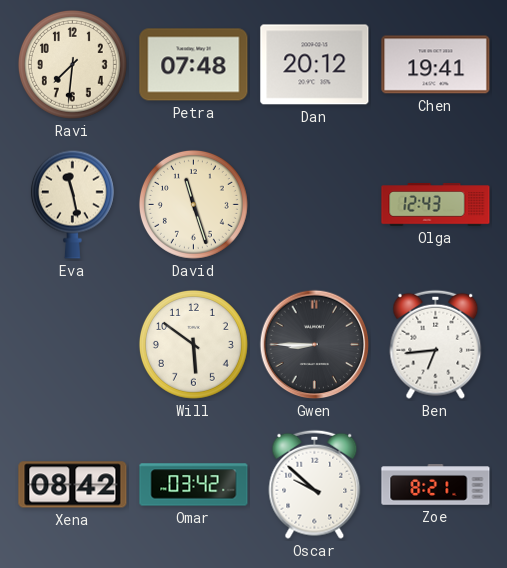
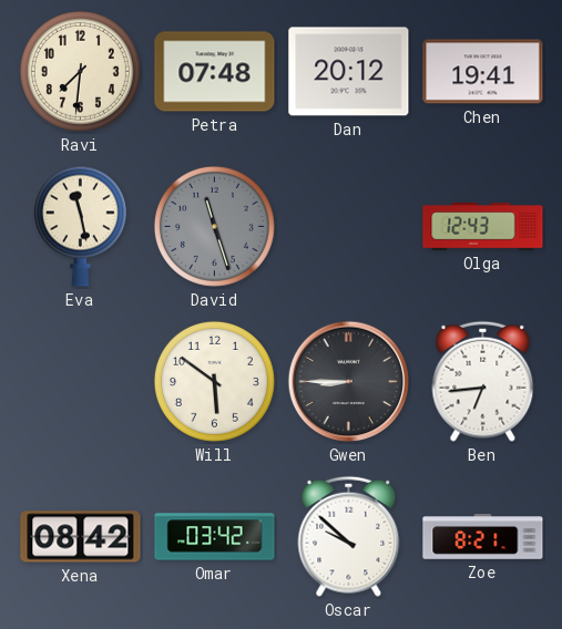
David dial: cream -> grey
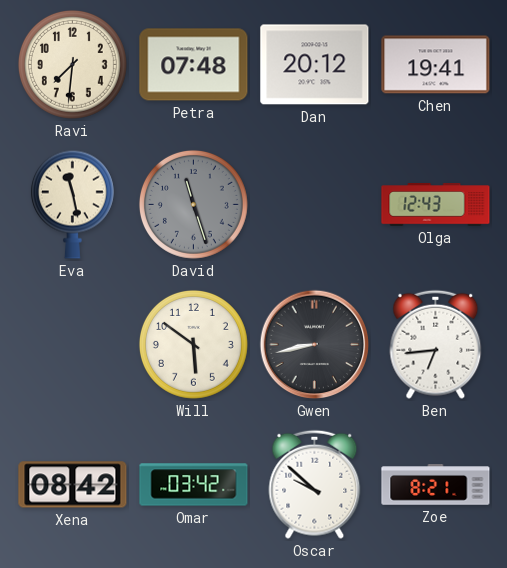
Gwen: 8:45 -> 8:43
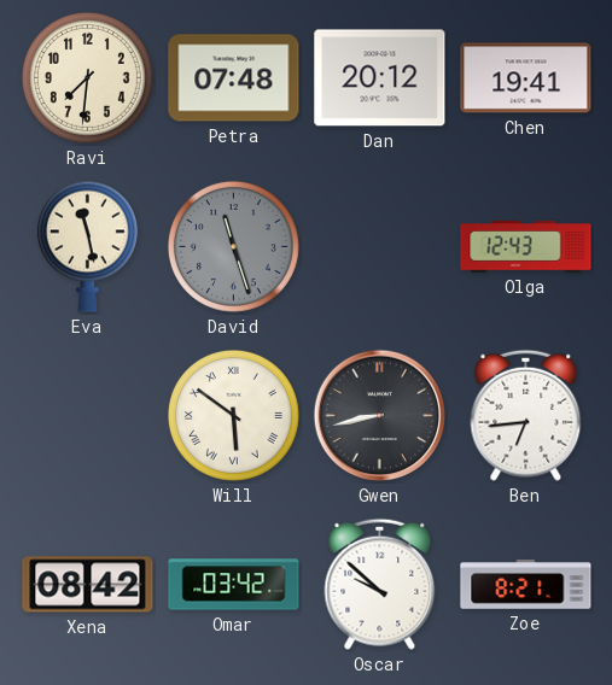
Will numerals: Arabic -> Roman
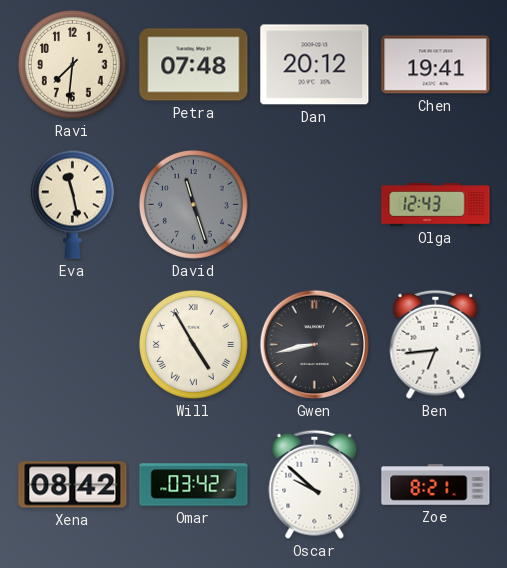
Will: 5:51 -> 4:55
